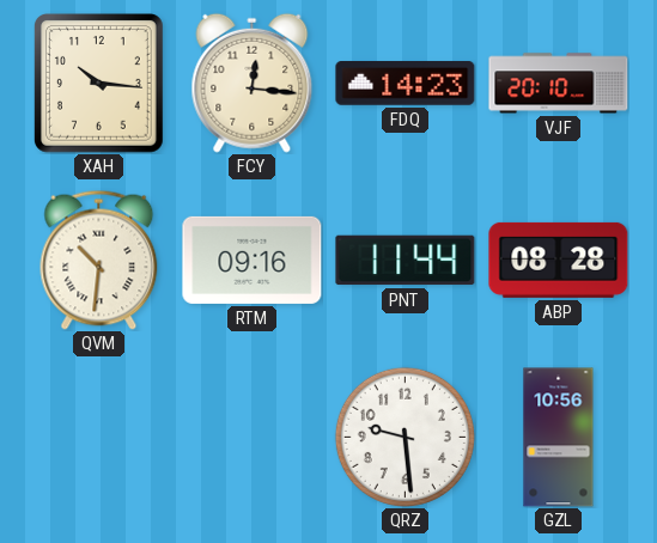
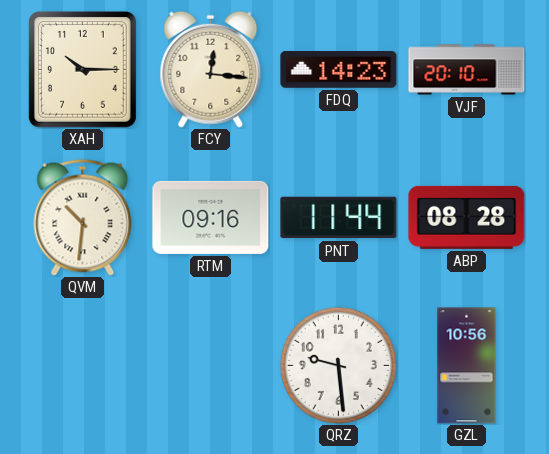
XAH: 10:16 -> 10:15
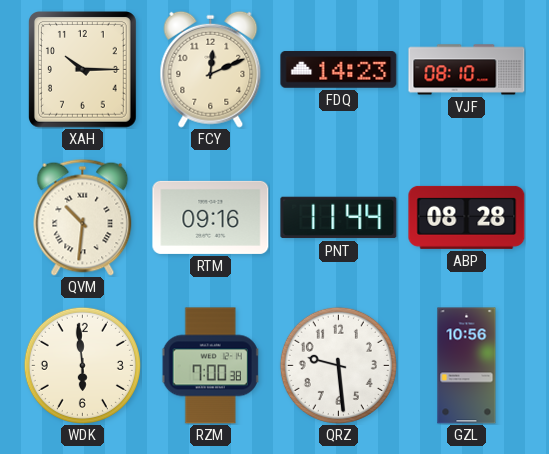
FCY: 12:16 -> 12:11
VJF: 20:10 -> 08:10
WDK: none -> 5:59
RZM: none -> 7:00
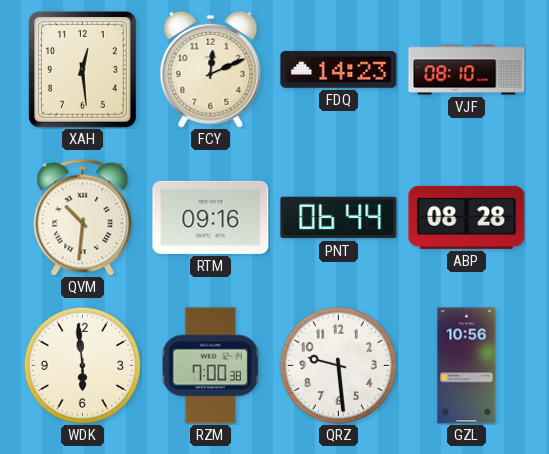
XAH: 10:15 -> 12:29
PNT: 11:44 -> 06:44
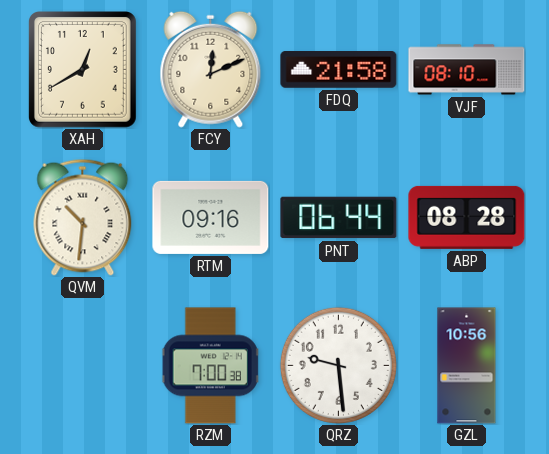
XAH: 12:29 -> 12:40
FDQ: 14:23 -> 21:58
WDK: 5:59 -> none
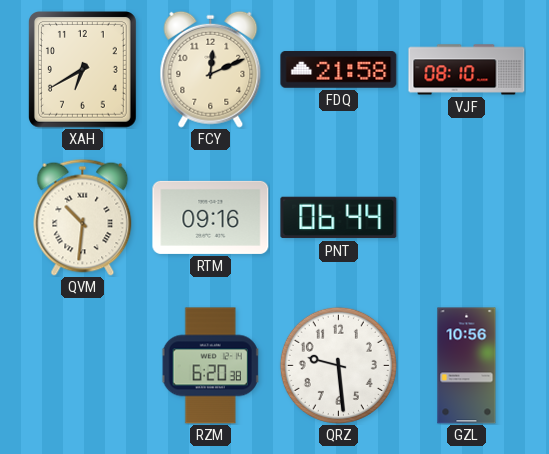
XAH: 12:40 -> 6:40
ABP: 08:28 -> none
RZM: 7:00 -> 6:20
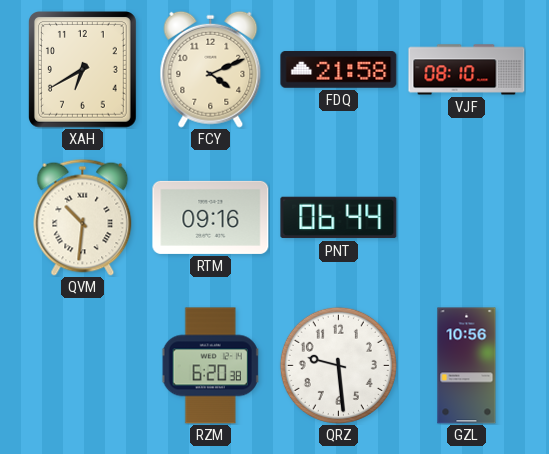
FCY: 12:11 -> 4:11
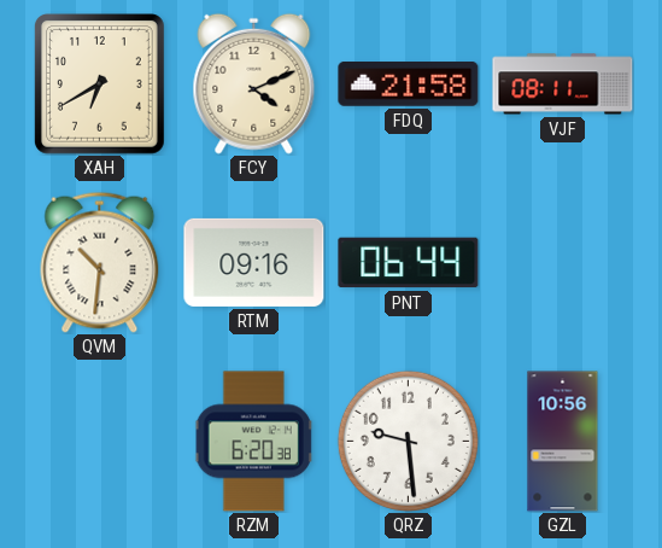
VJF: 08:10 -> 08:11
